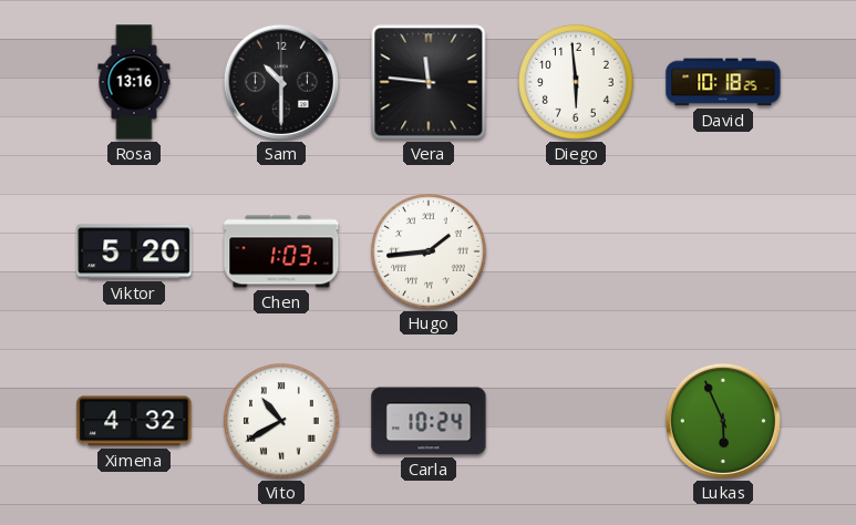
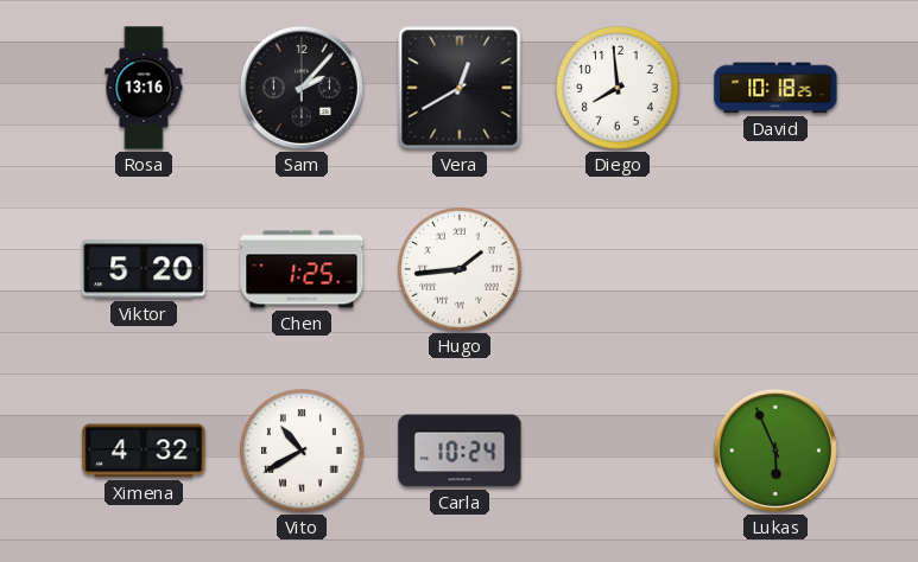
Sam: 10:30 -> 2:07
Vera: 11:46 -> 12:40
Diego: 5:59 -> 7:59
Chen: 1:03 -> 1:25
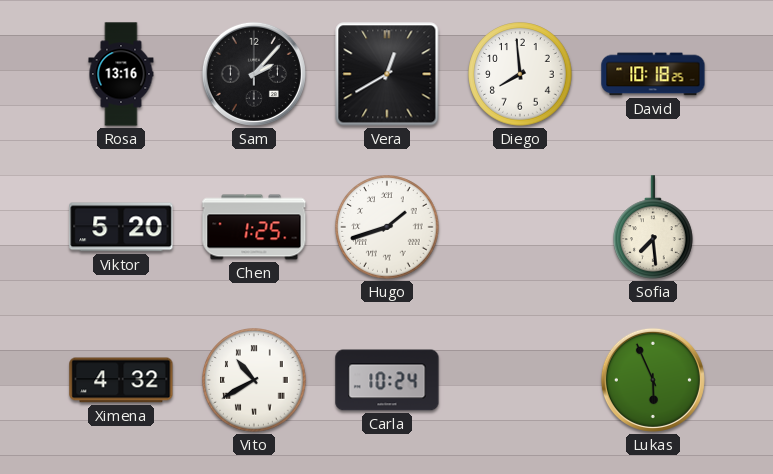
Hugo: 1:44 -> 1:42
Sofia: none -> 7:29
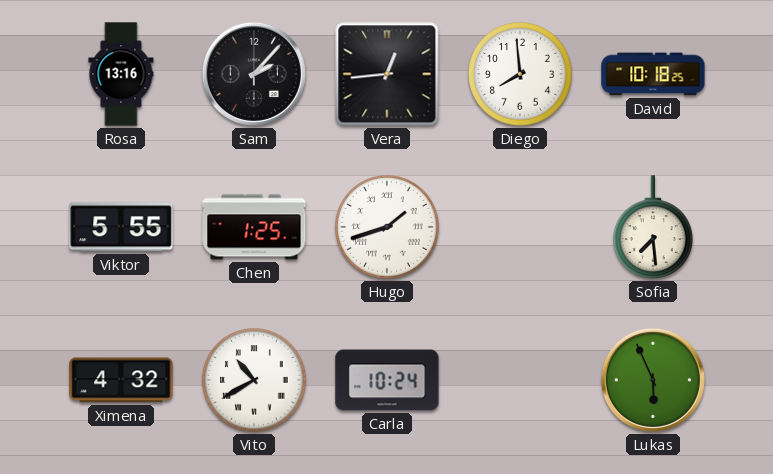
Vera: 12:40 -> 12:44
Viktor: 5:20 -> 5:55
